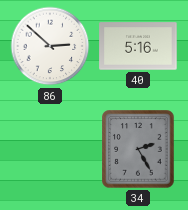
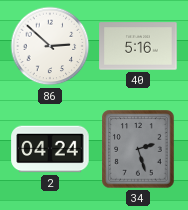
2: none -> 04:24
34: 2:25 -> 2:27
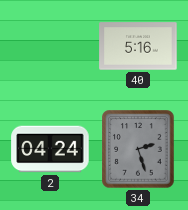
86: 2:52 -> none
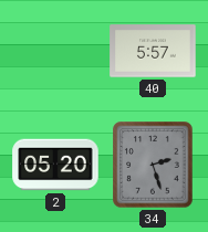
40: 5:16 -> 5:57
2: 04:24 -> 05:20
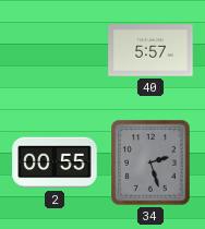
2: 05:20 -> 00:55
